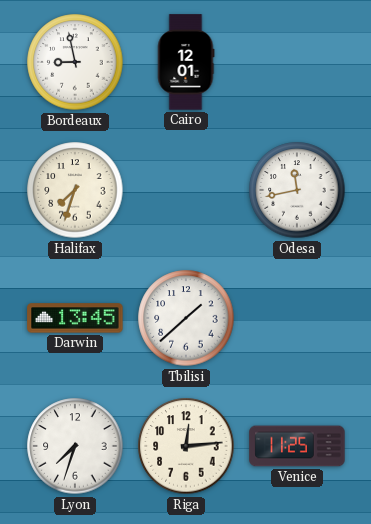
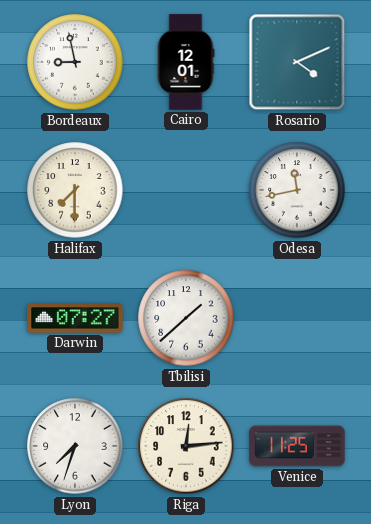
Rosario: none -> 4:11
Halifax: 7:33 -> 7:30
Darwin: 13:45 -> 07:27
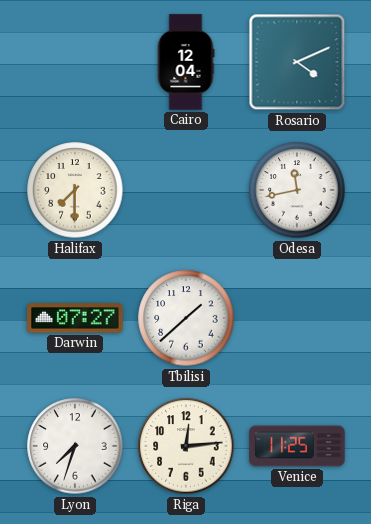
Bordeaux: 8:58 -> none
Cairo: 12:01 -> 12:04
